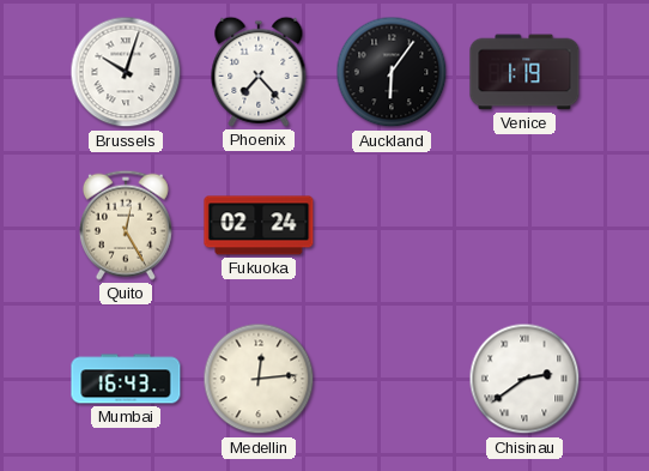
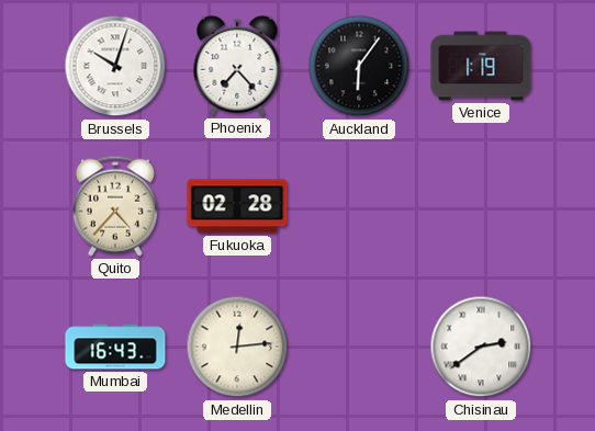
Quito: 12:25 -> 4:37
Fukuoka: 02:24 -> 02:28
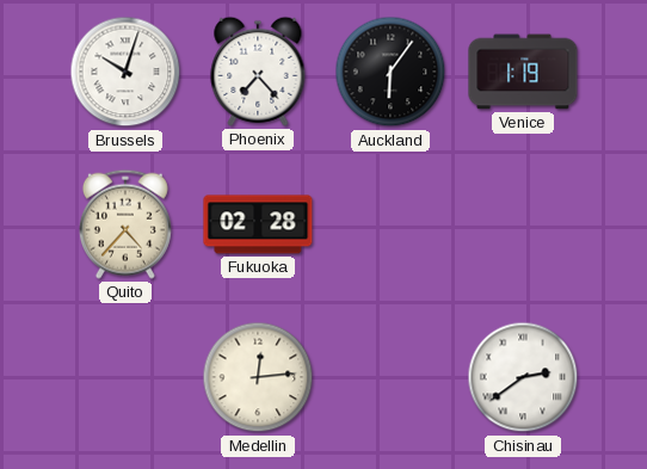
Mumbai: 16:43 -> none
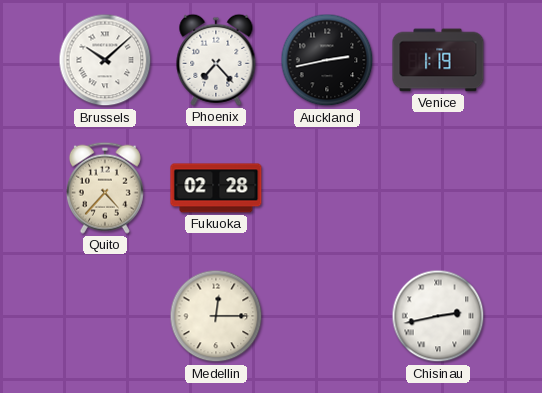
Brussels: 10:03 -> 10:08
Auckland: 6:06 -> 2:43
Medellin: 12:14 -> 12:15
Chisinau: 2:39 -> 2:43
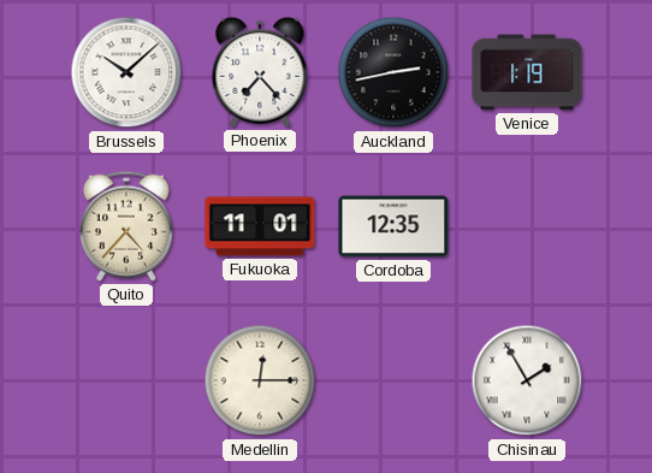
Fukuoka: 02:28 -> 11:01
Cordoba: none -> 12:35
Chisinau: 2:43 -> 1:55
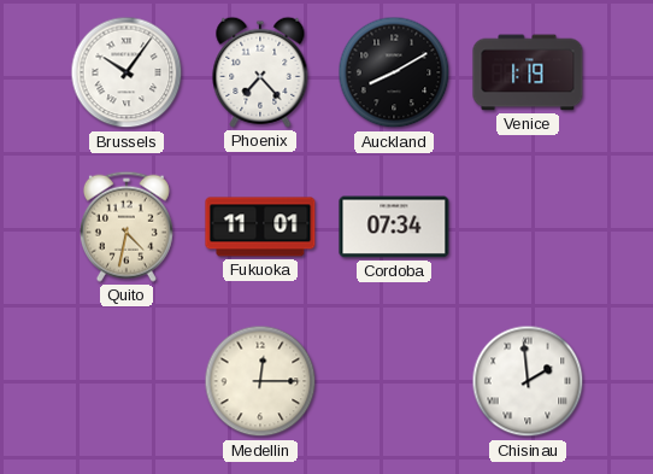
Brussels: 10:08 -> 10:06
Auckland: 2:43 -> 8:10
Quito: 4:37 -> 4:32
Cordoba: 12:35 -> 07:34
Chisinau: 1:55 -> 1:59
